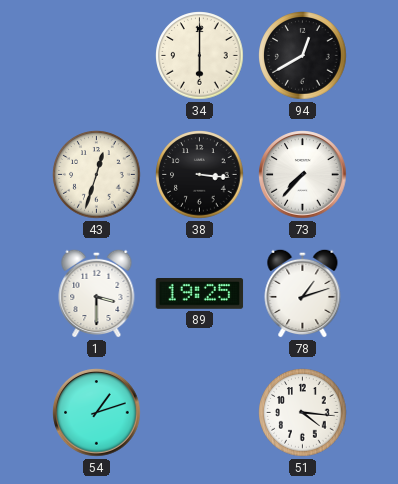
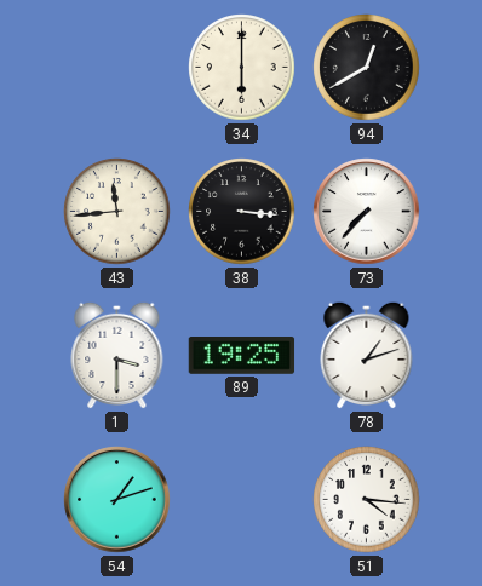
43: 12:33 -> 11:44
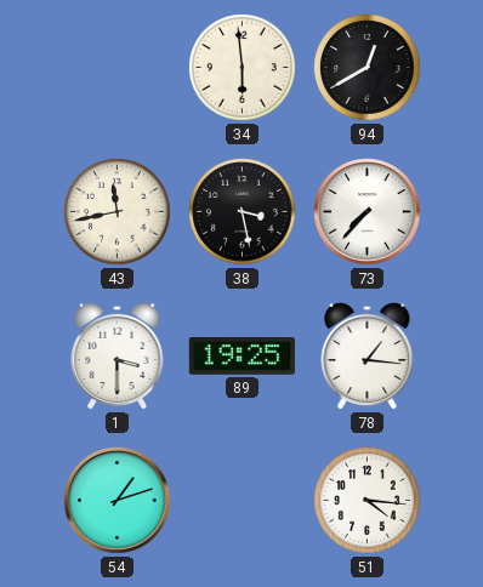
34: 6:00 -> 5:59
43: 11:44 -> 11:43
38: 3:16 -> 3:28
78: 1:12 -> 1:16
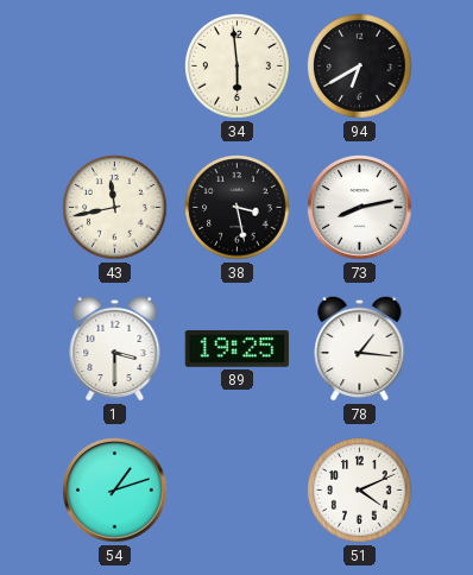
94: 12:40 -> 6:40
73: 7:37 -> 8:13
51: 4:16 -> 4:11
